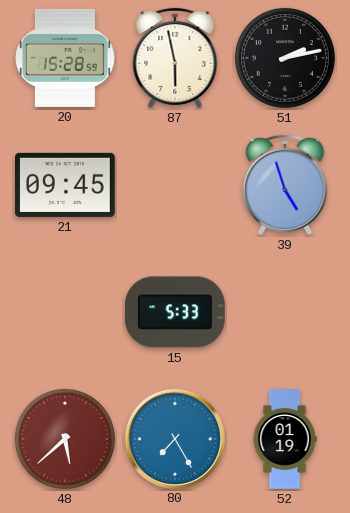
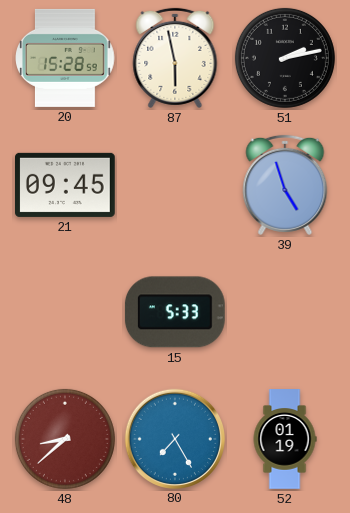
48: 5:38 -> 8:38
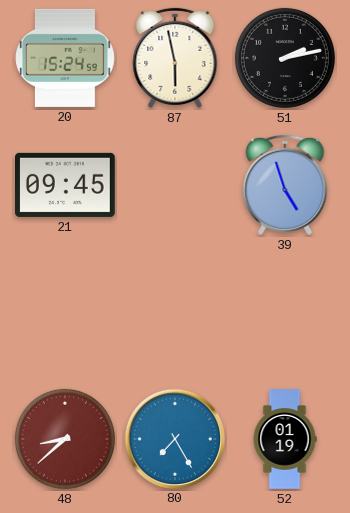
20: 15:28 -> 15:24
15: 5:33 -> none
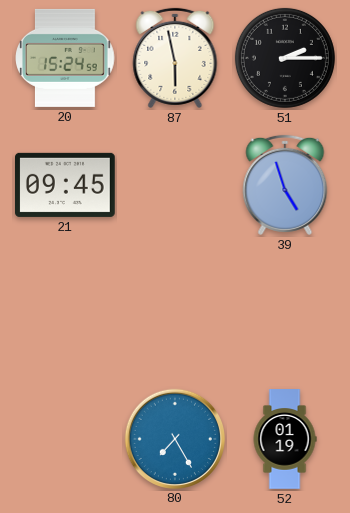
51: 2:13 -> 2:15
48: 8:38 -> none
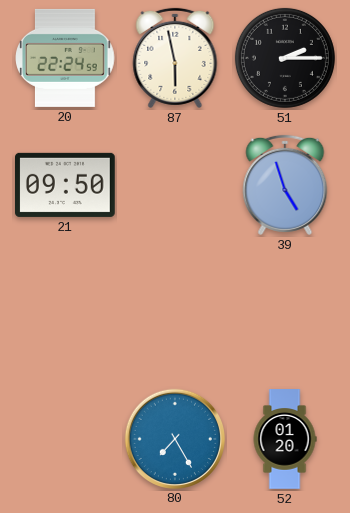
20: 15:24 -> 22:24
21: 09:45 -> 09:50
52: 01:19 -> 01:20
